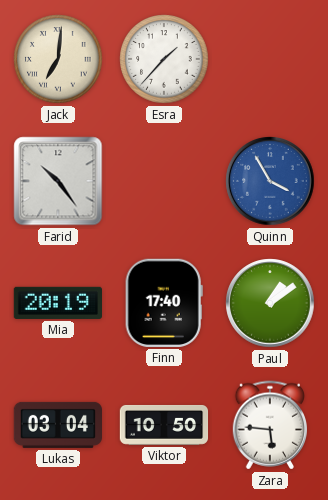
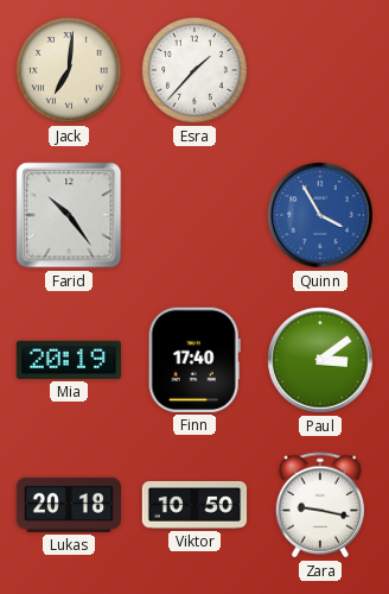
Paul: 1:09 -> 3:09
Lukas: 03:04 -> 20:18
Zara: 5:46 -> 9:17
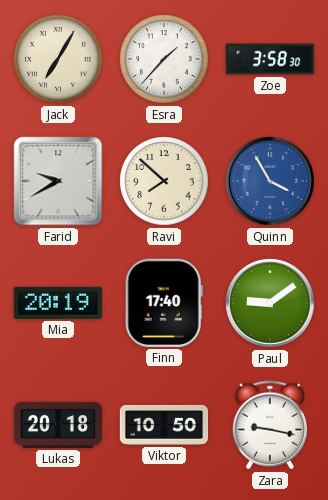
Jack: 7:01 -> 7:05
Zoe: none -> 3:58
Farid: 10:24 -> 9:40
Ravi: none -> 7:52
Paul: 3:09 -> 9:09
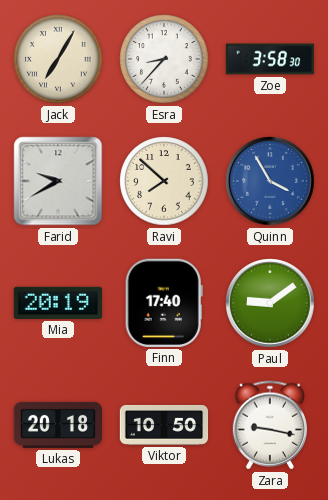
Esra: 1:37 -> 8:37
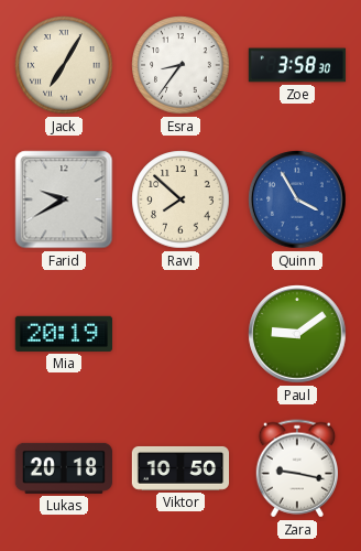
Esra: 8:37 -> 8:36
Finn: 17:40 -> none
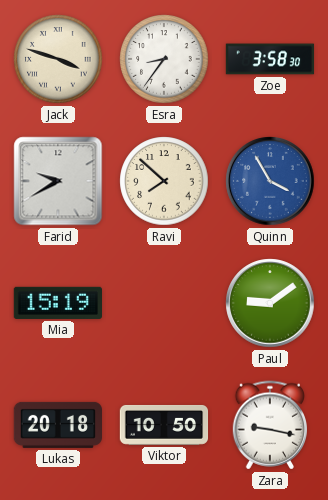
Jack: 7:05 -> 3:48
Mia: 20:19 -> 15:19
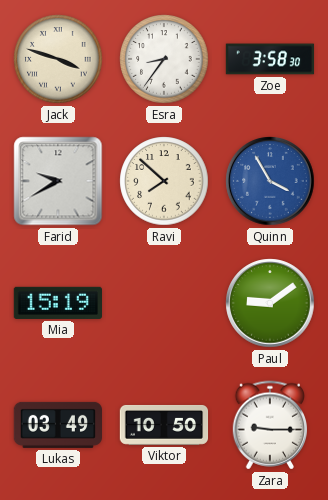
Lukas: 20:18 -> 03:49
Zara: 9:17 -> 9:15
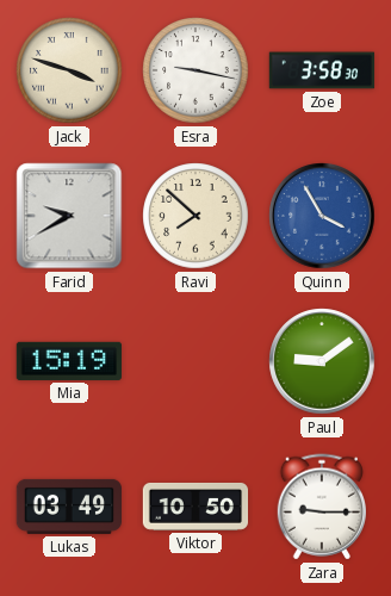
Esra: 8:36 -> 9:17
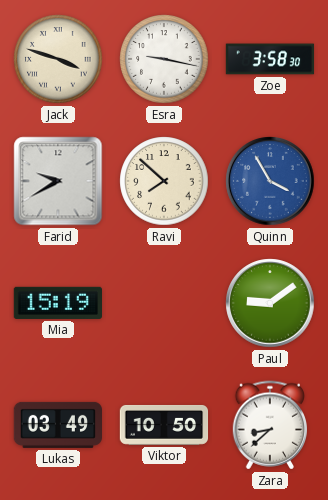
Zara: 9:15 -> 8:38
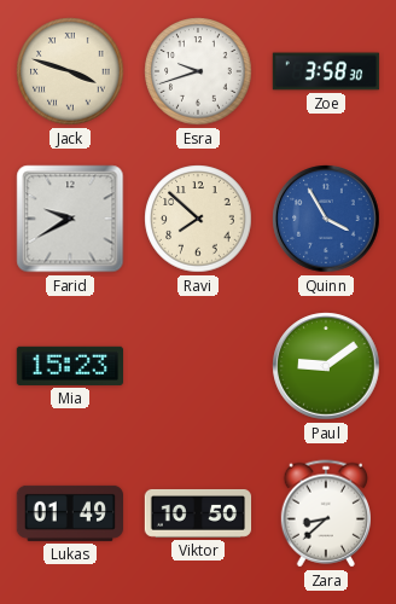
Esra: 9:17 -> 9:42
Mia: 15:19 -> 15:23
Lukas: 03:49 -> 01:49
